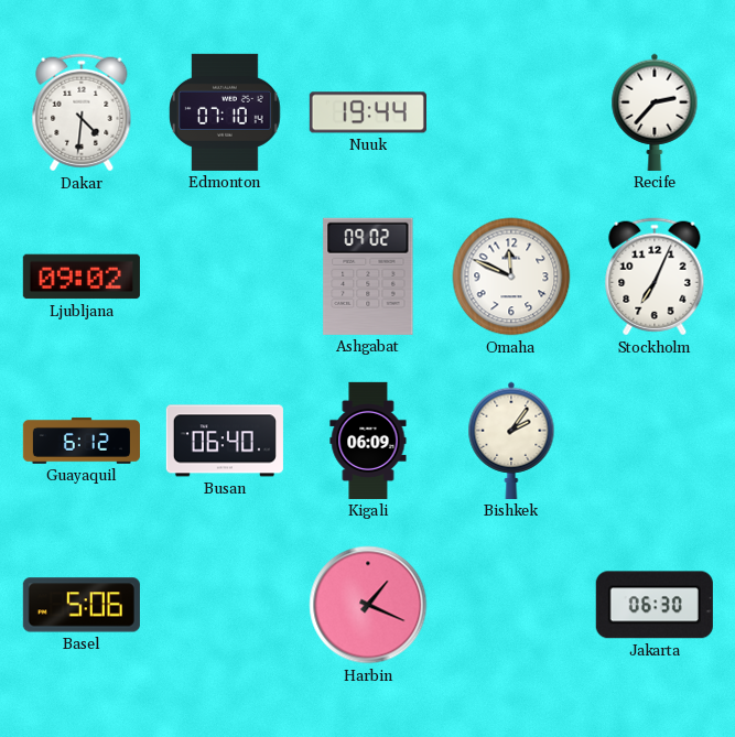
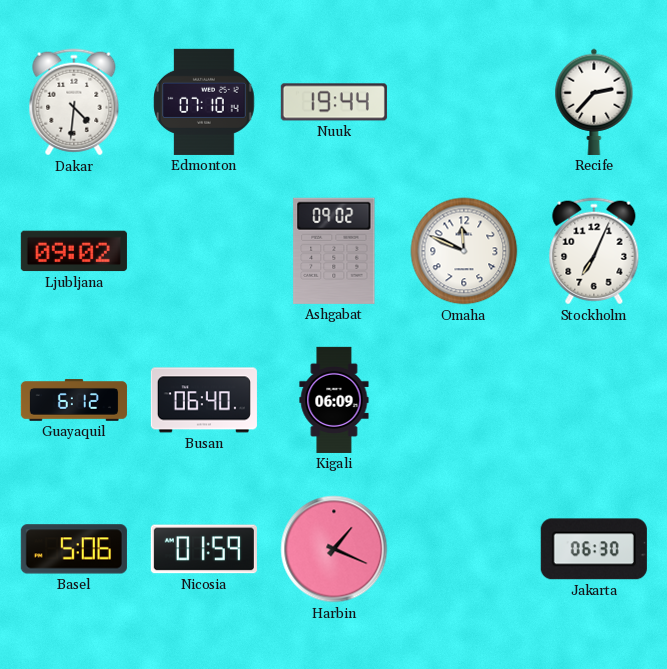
Bishkek: 2:06 -> none
Nicosia: none -> 01:59
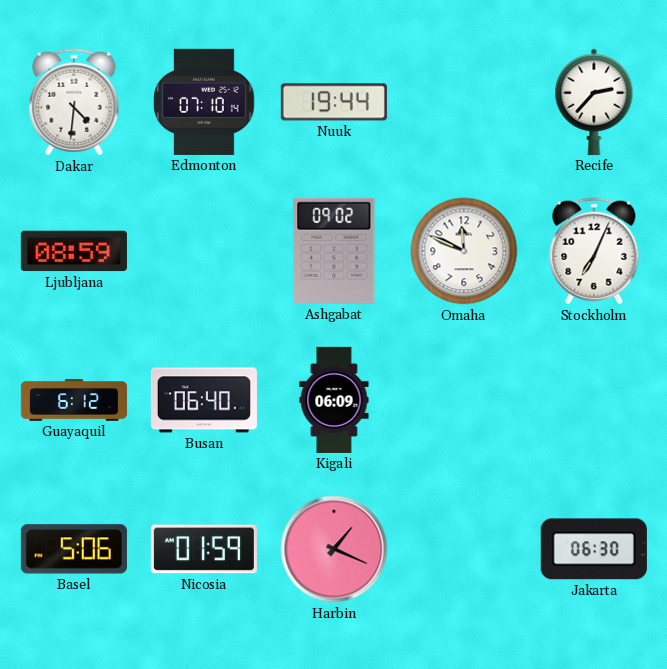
Ljubljana: 09:02 -> 08:59
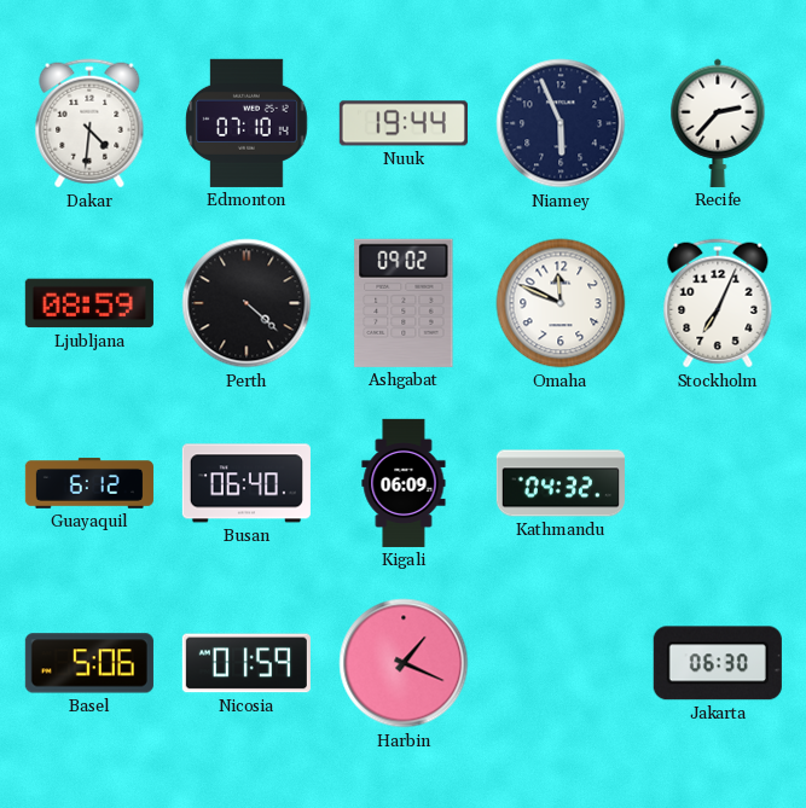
Niamey: none -> 5:56
Perth: none -> 4:22
Kathmandu: none -> 04:32
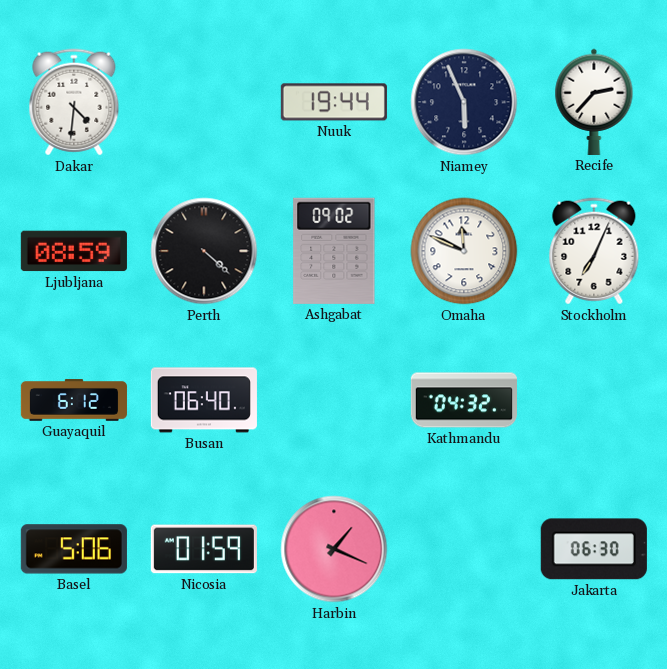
Edmonton: 07:10 -> none
Kigali: 06:09 -> none
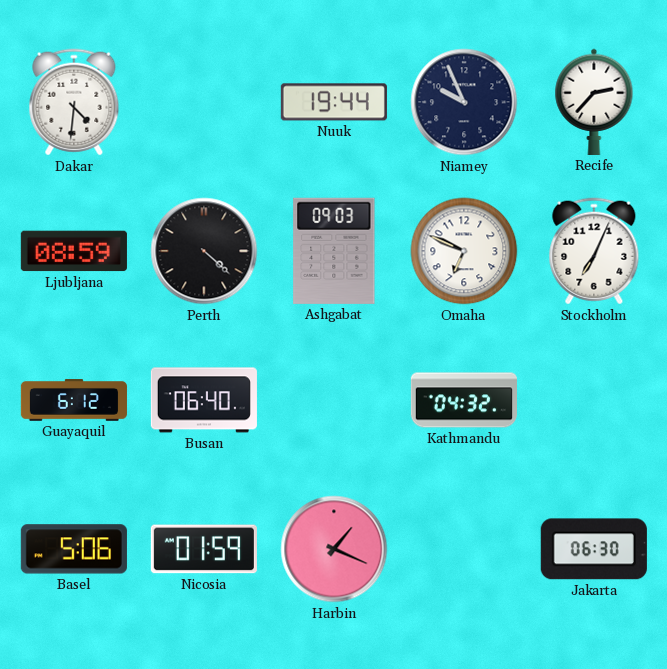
Niamey: 5:56 -> 9:56
Ashgabat: 09:02 -> 09:03
Omaha: 11:49 -> 6:49
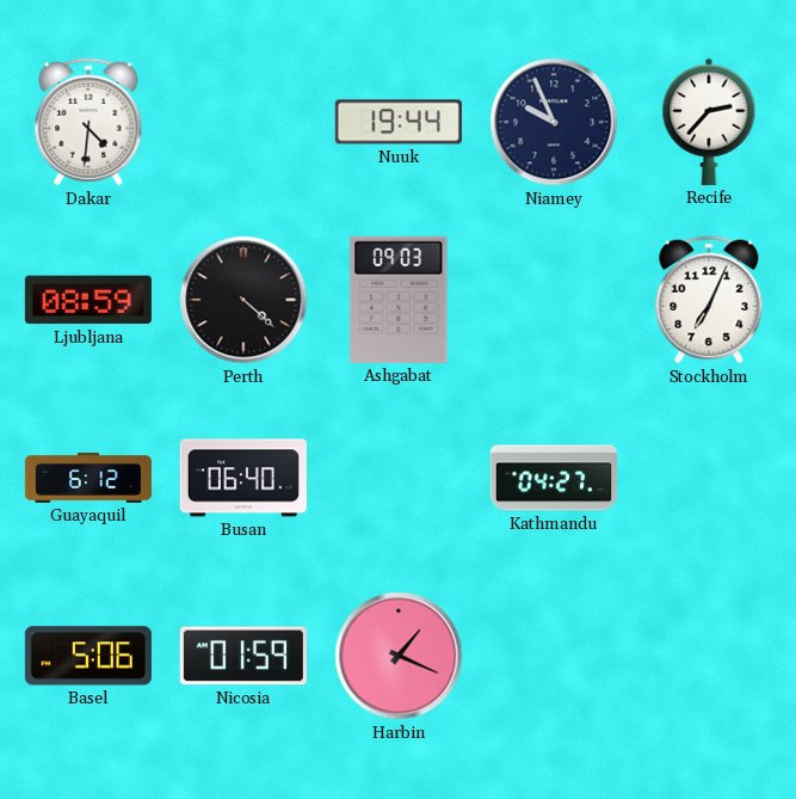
Omaha: 6:49 -> none
Kathmandu: 04:32 -> 04:27
Jakarta: 06:30 -> none
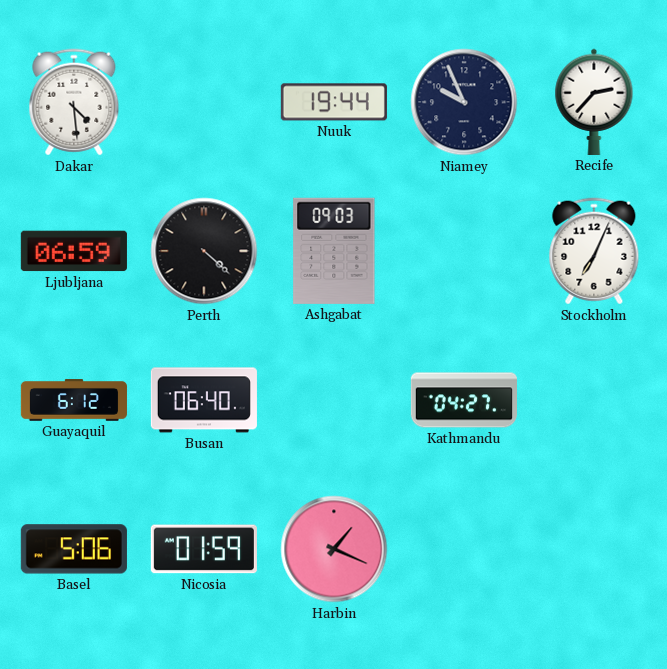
Dakar: 4:31 -> 4:29
Ljubljana: 08:59 -> 06:59
